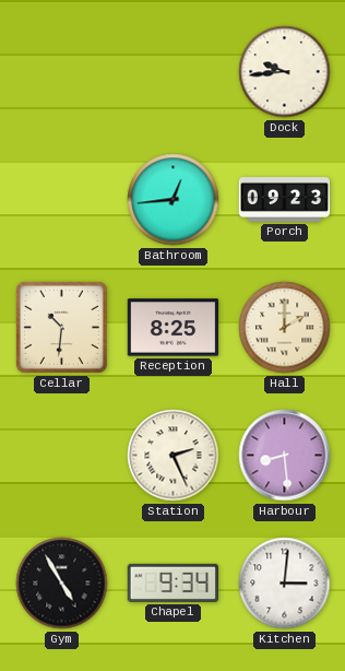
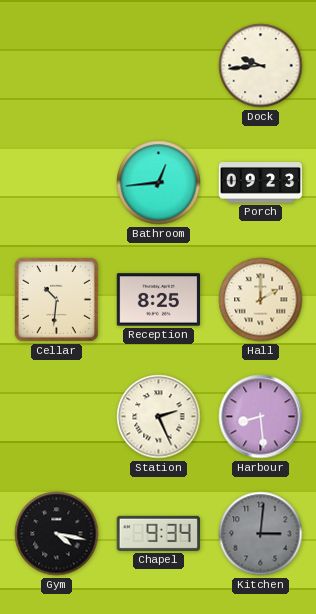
Gym: 4:55 -> 4:17
Kitchen dial: white -> grey
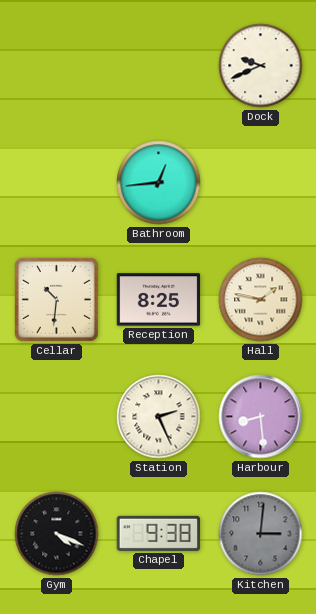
Dock: 9:44 -> 9:41
Porch: 09:23 -> none
Hall: 2:00 -> 1:47
Gym: 4:17 -> 4:19
Chapel: 9:34 -> 9:38
